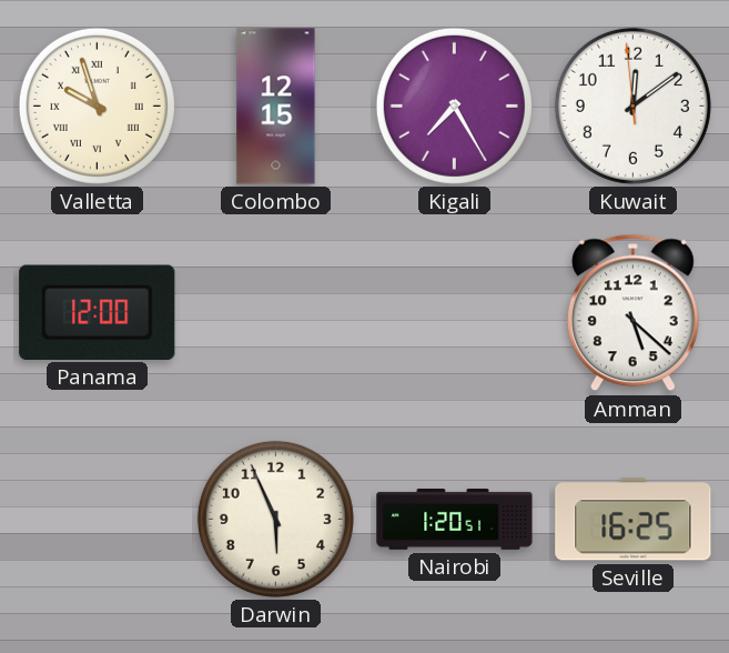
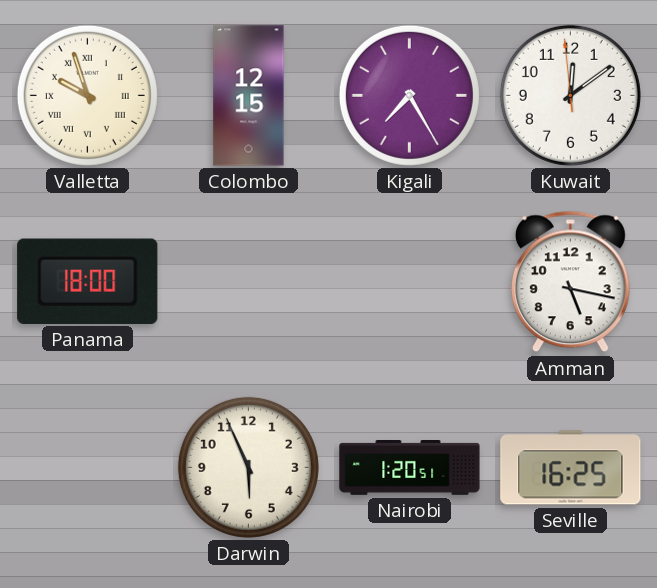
Panama: 12:00 -> 18:00
Amman: 5:22 -> 5:17
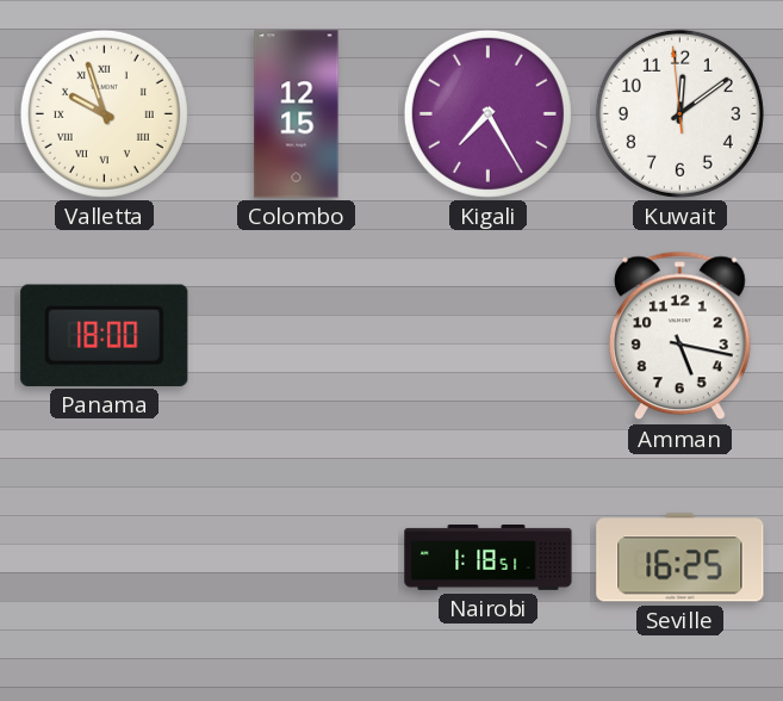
Darwin: 5:56 -> none
Nairobi: 1:20 -> 1:18
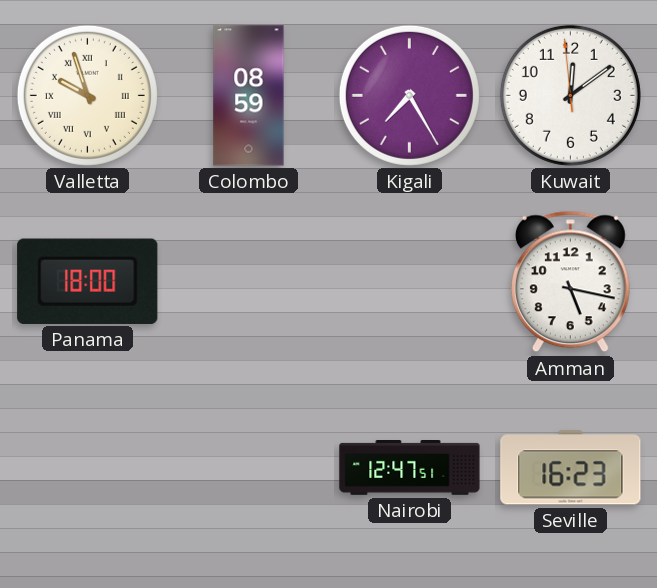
Colombo: 12:15 -> 08:59
Nairobi: 1:18 -> 12:47
Seville: 16:25 -> 16:23
